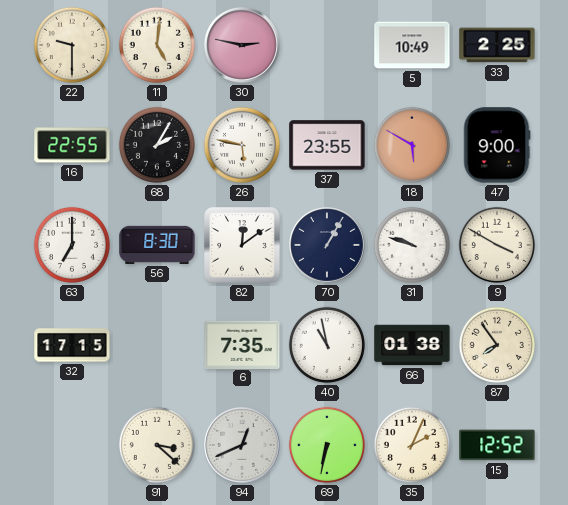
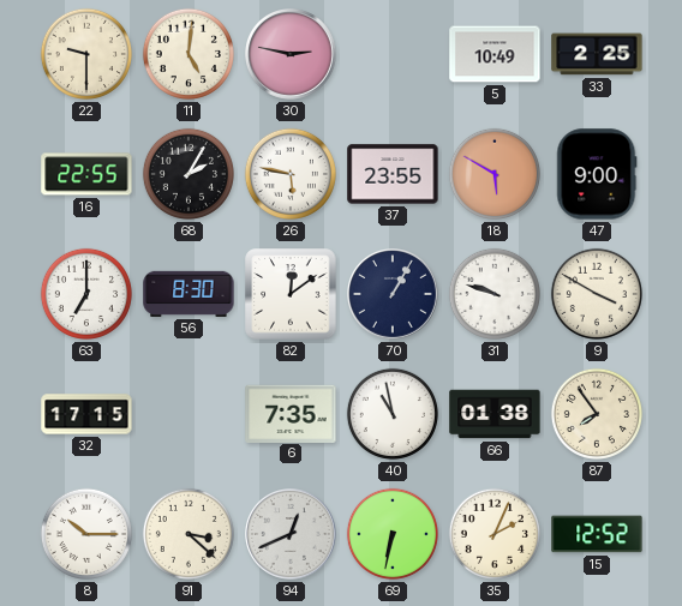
8: none -> 10:15
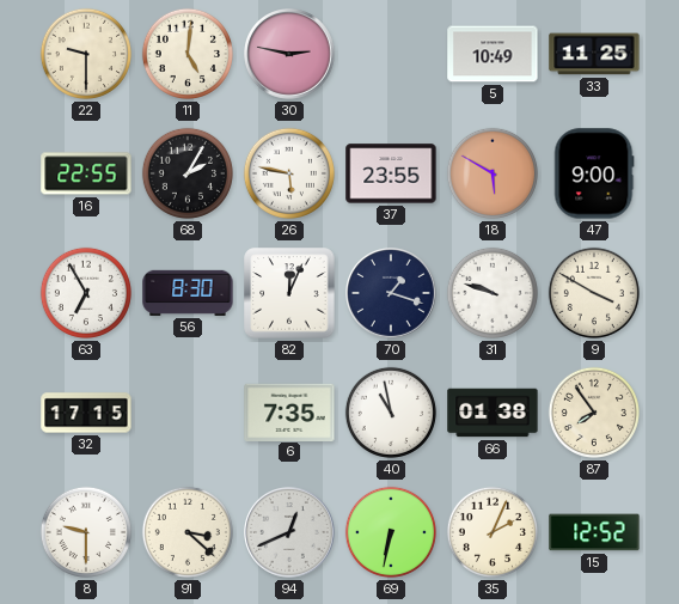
33: 2:25 -> 11:25
63: 7:00 -> 6:55
82: 12:09 -> 12:04
70: 1:05 -> 1:18
8: 10:15 -> 9:30
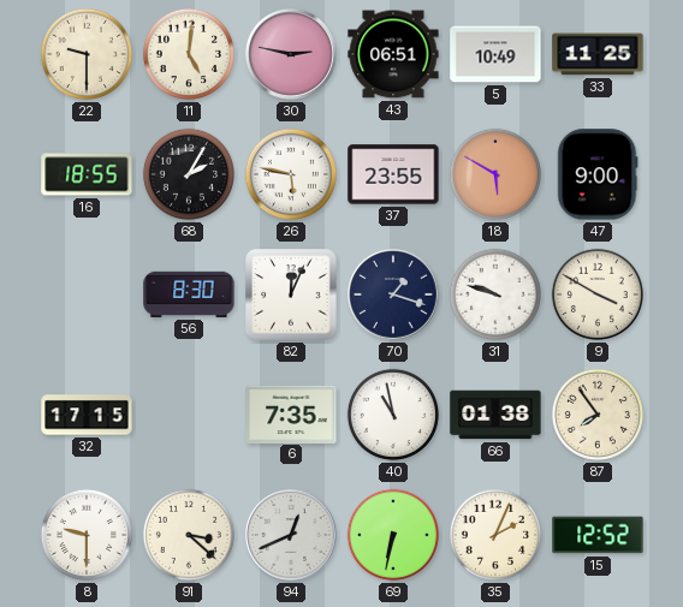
43: none -> 06:51
16: 22:55 -> 18:55
63: 6:55 -> none
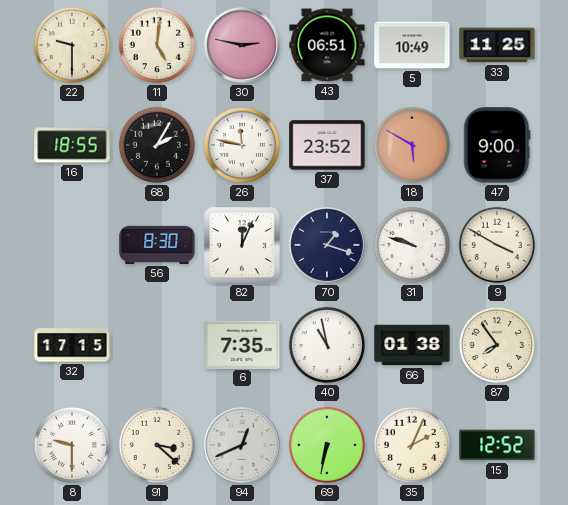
26: 5:47 -> 11:47
37: 23:55 -> 23:52
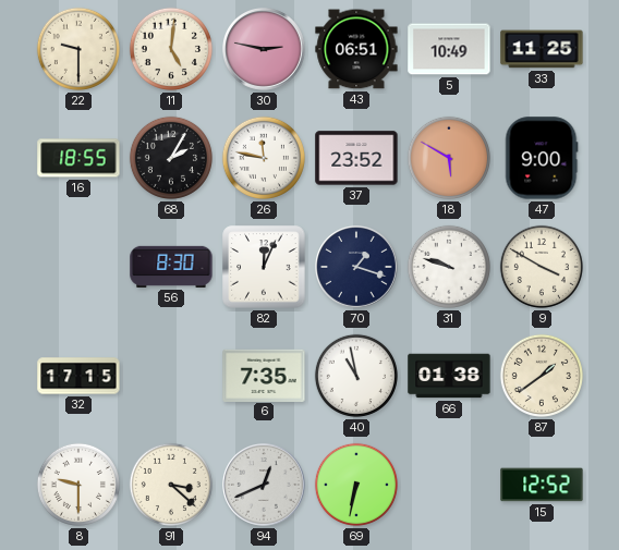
87: 7:54 -> 1:39
35: 2:04 -> none
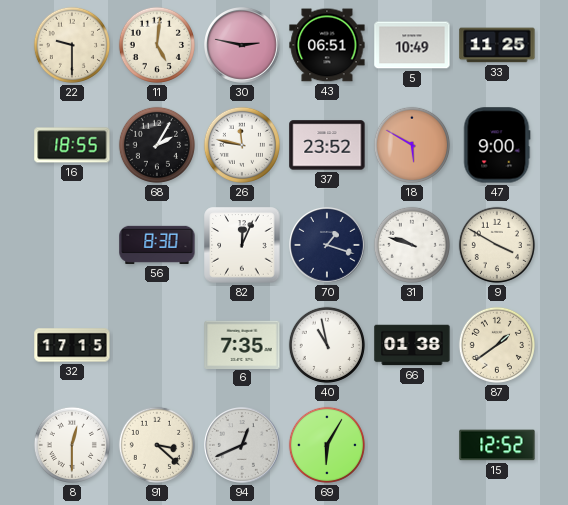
8: 9:30 -> 12:30
69: 6:32 -> 6:05
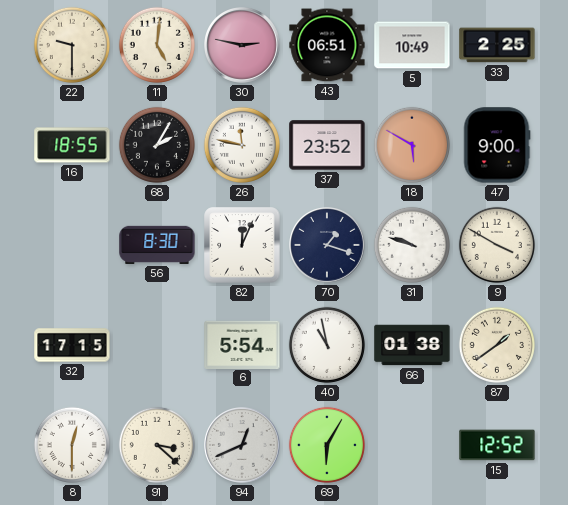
33: 11:25 -> 2:25
6: 7:35 -> 5:54
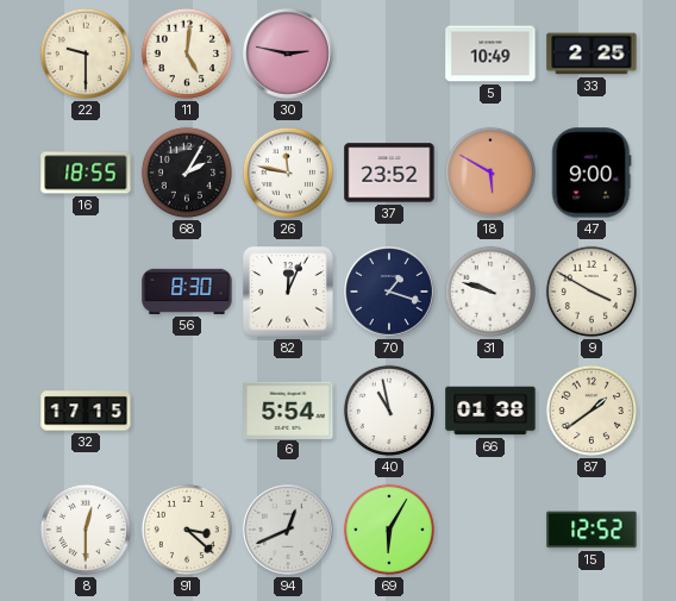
43: 06:51 -> none
